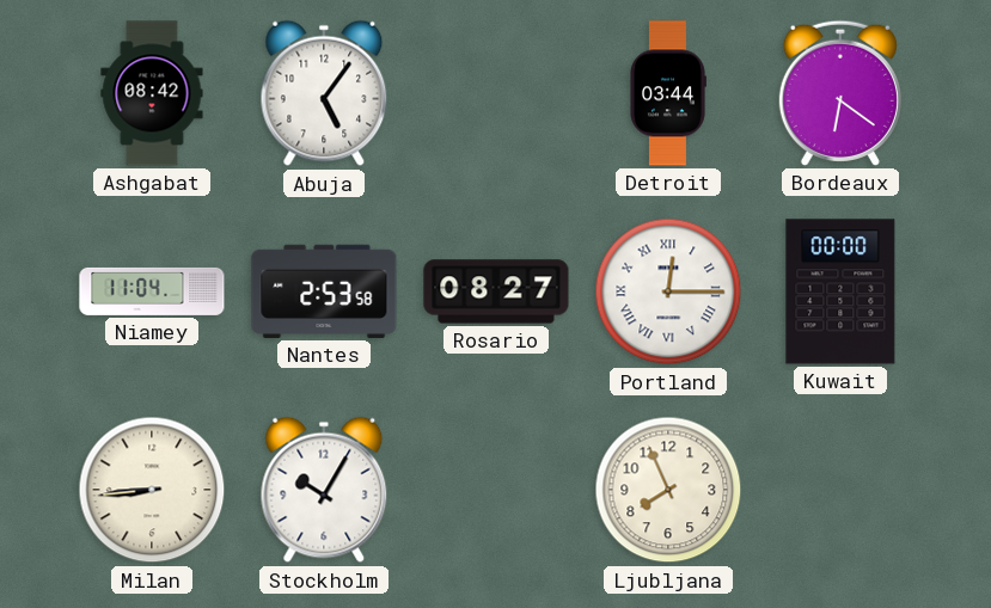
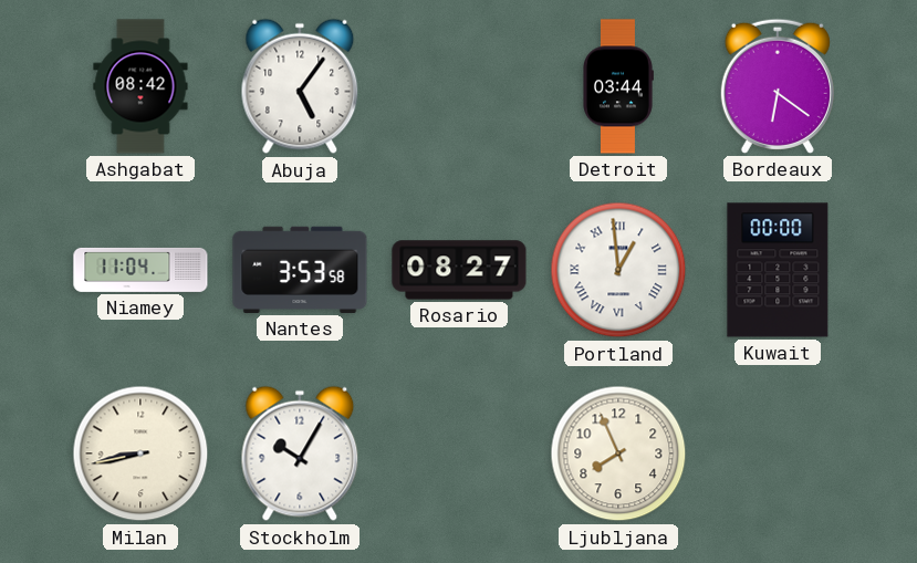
Nantes: 2:53 -> 3:53
Portland: 12:15 -> 12:59
Milan: 8:44 -> 8:43
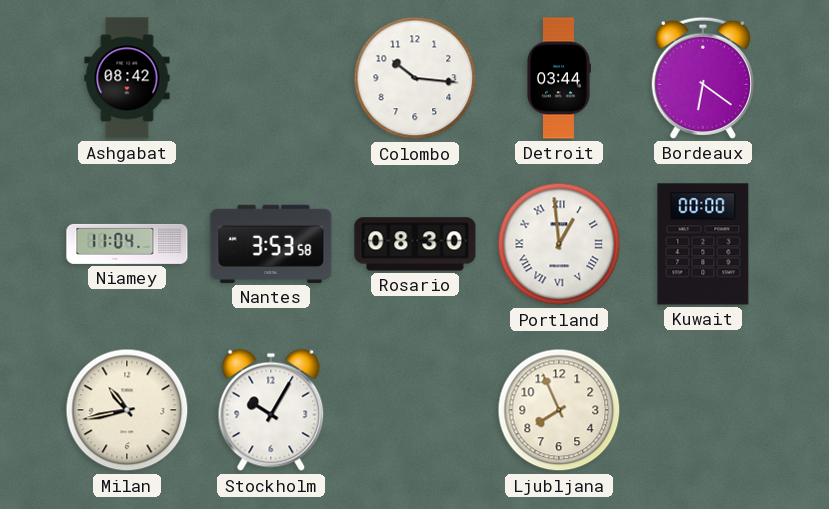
Abuja: 5:06 -> none
Colombo: none -> 10:16
Rosario: 08:27 -> 08:30
Milan: 8:43 -> 10:43
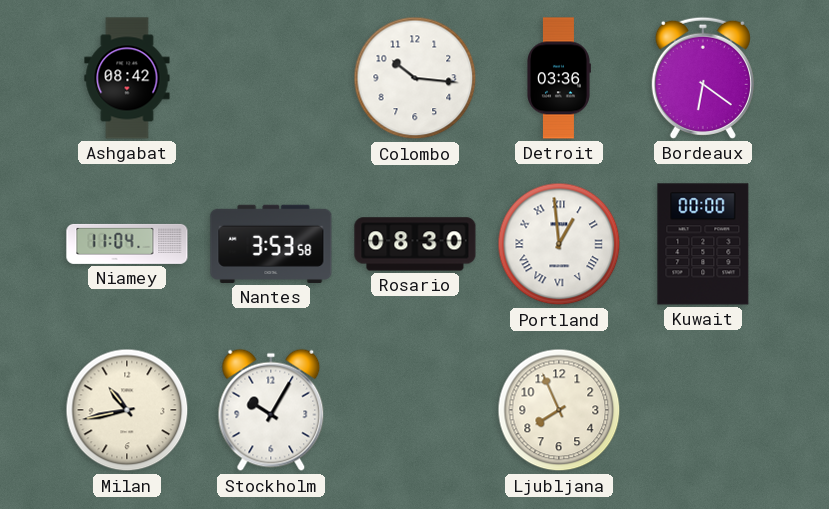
Detroit: 03:44 -> 03:36
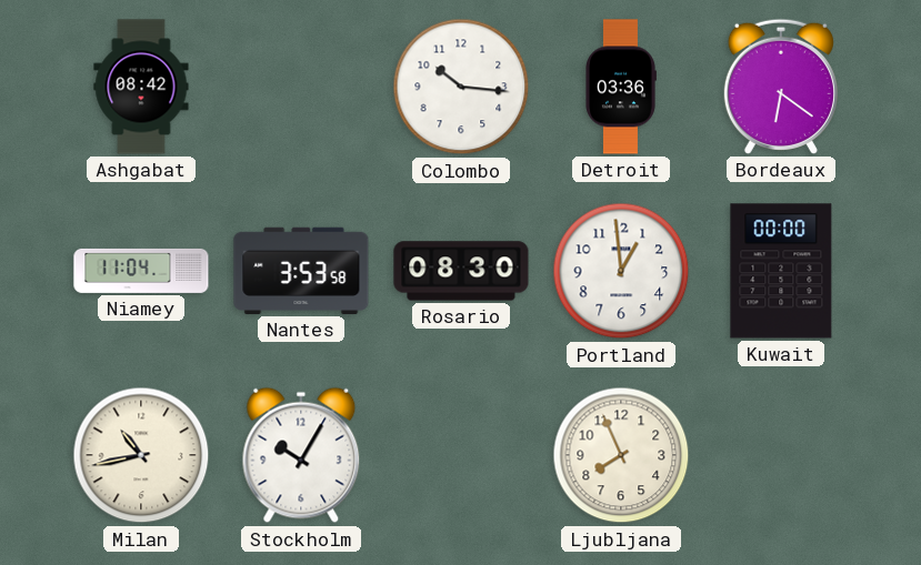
Portland numerals: Roman -> Arabic
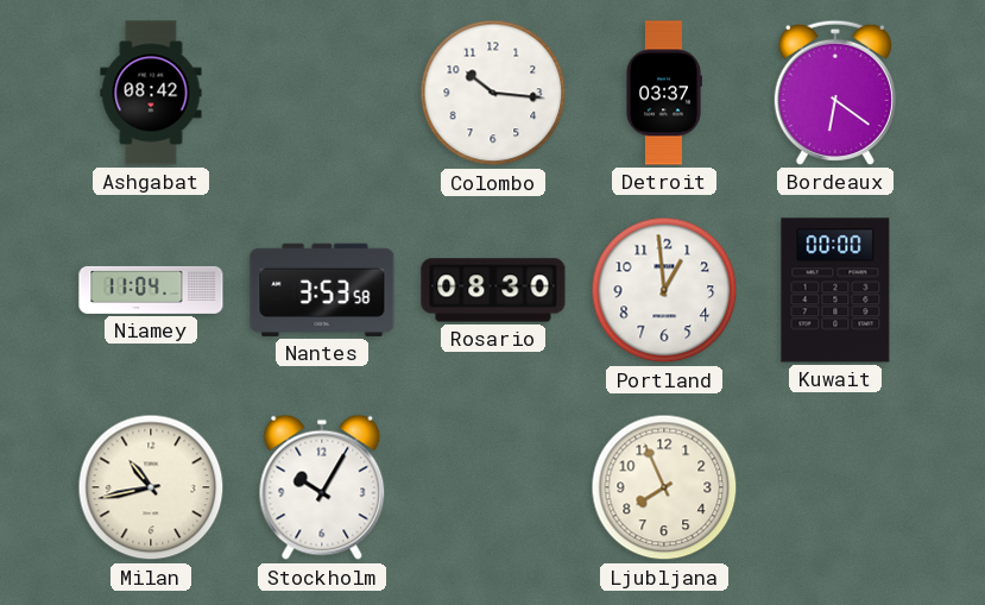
Detroit: 03:36 -> 03:37
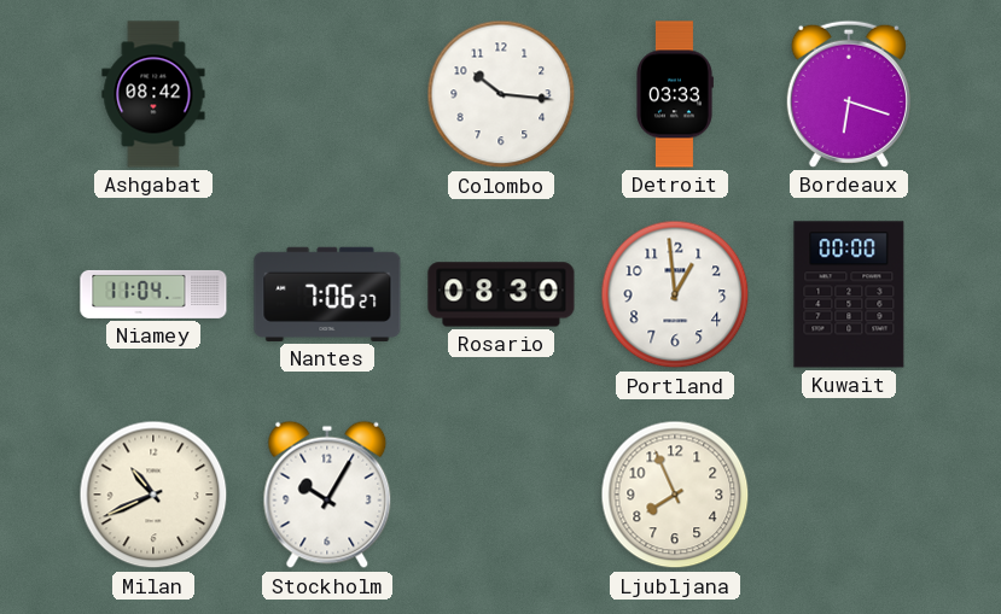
Detroit: 03:37 -> 03:33
Bordeaux: 6:21 -> 6:18
Nantes: 3:53 -> 7:06
Milan: 10:43 -> 10:41
